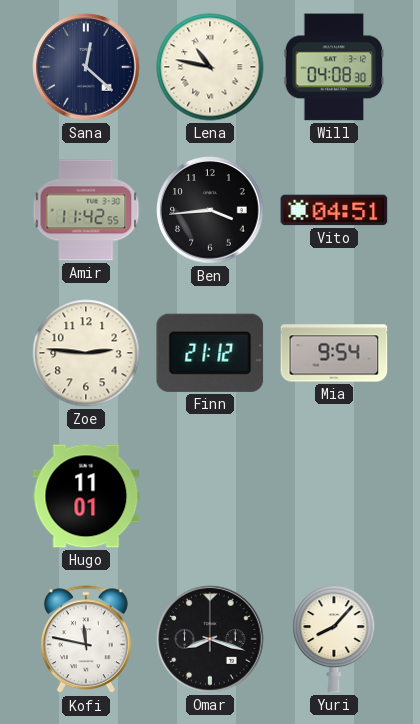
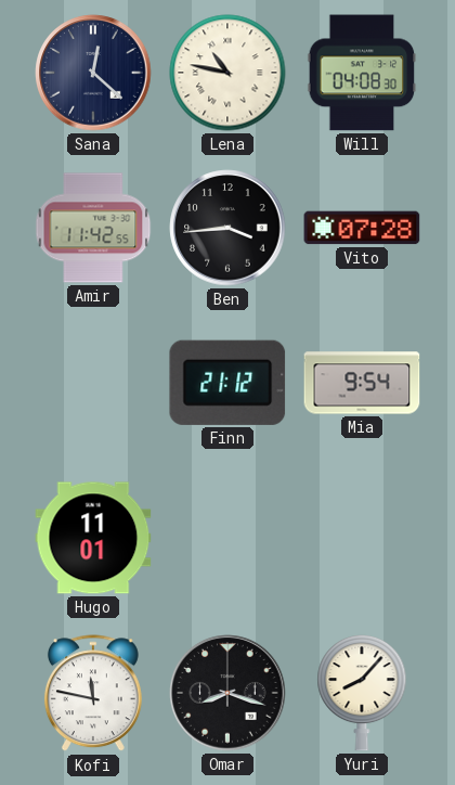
Vito: 04:51 -> 07:28
Zoe: 2:46 -> none
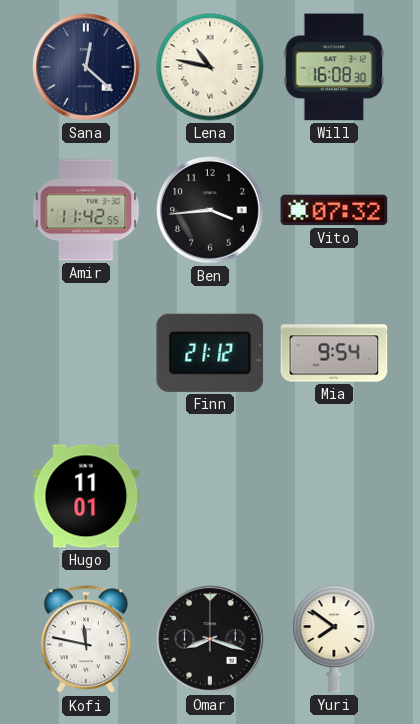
Will: 04:08 -> 16:08
Vito: 07:28 -> 07:32
Yuri: 8:07 -> 7:51
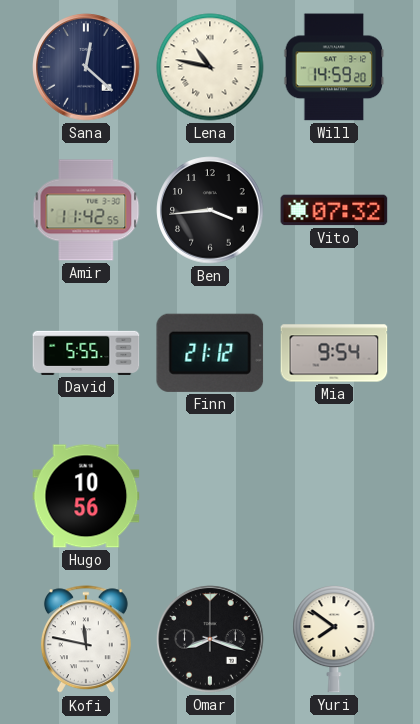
Will: 16:08 -> 14:59
David: none -> 5:55
Hugo: 11:01 -> 10:56
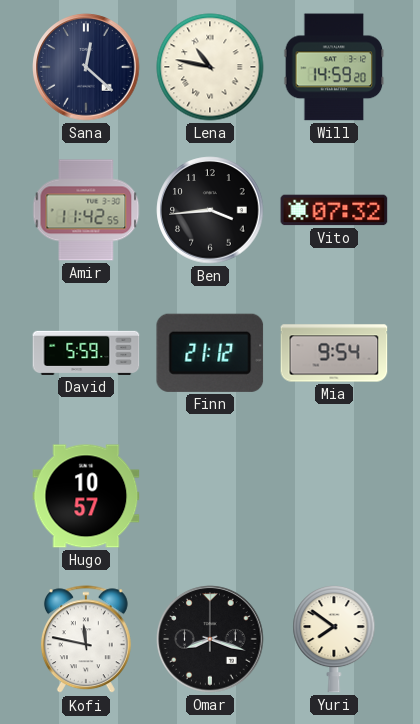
David: 5:55 -> 5:59
Hugo: 10:56 -> 10:57
